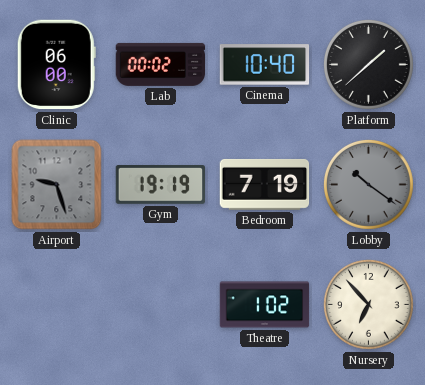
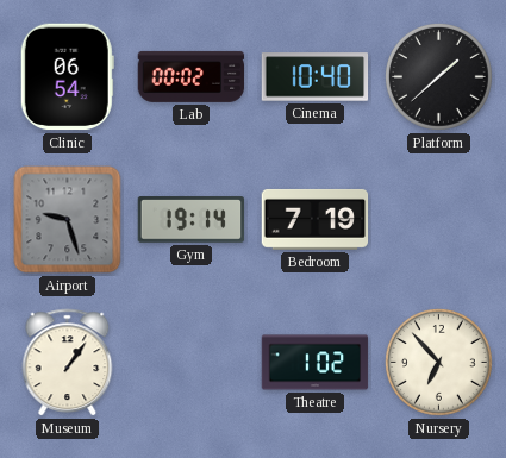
Clinic: 06:00 -> 06:54
Gym: 19:19 -> 19:14
Lobby: 10:21 -> none
Museum: none -> 1:06
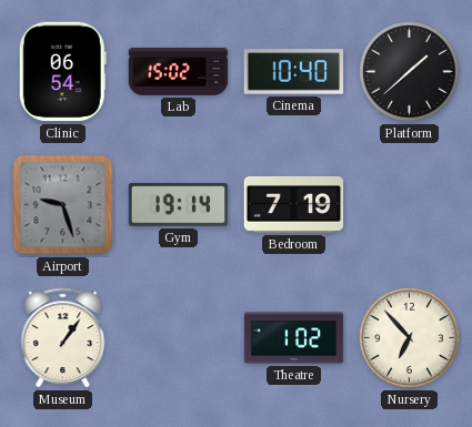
Lab: 00:02 -> 15:02
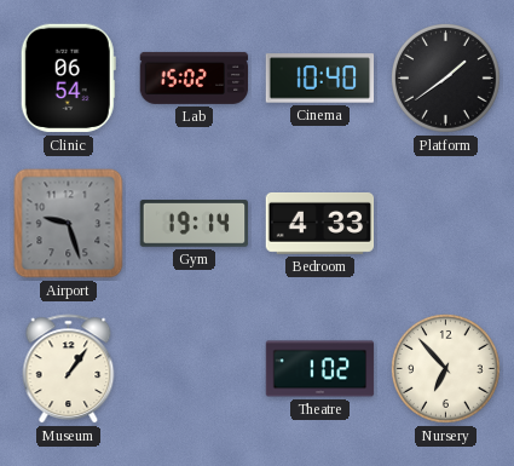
Platform: 1:38 -> 1:39
Bedroom: 7:19 -> 4:33
